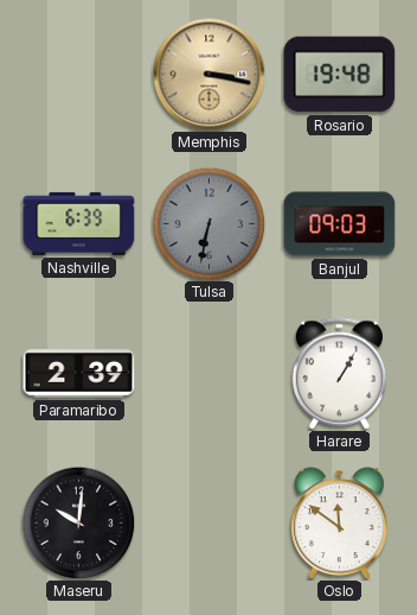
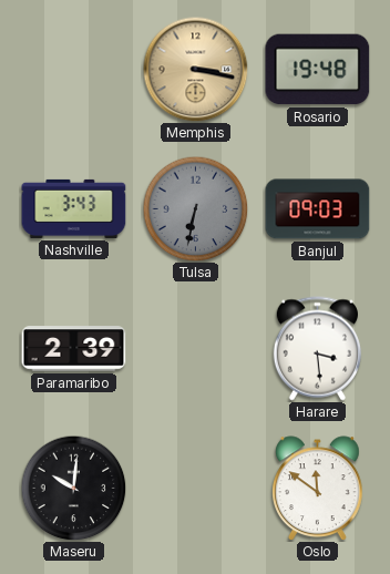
Nashville: 6:39 -> 3:43
Harare: 1:05 -> 3:29
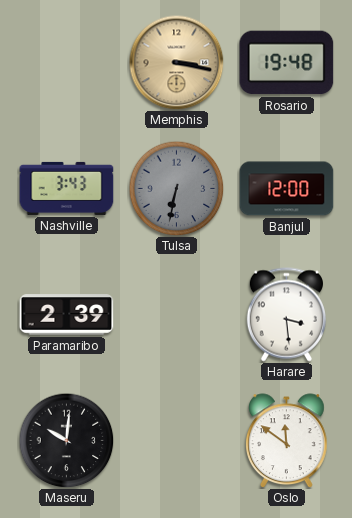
Banjul: 09:03 -> 12:00
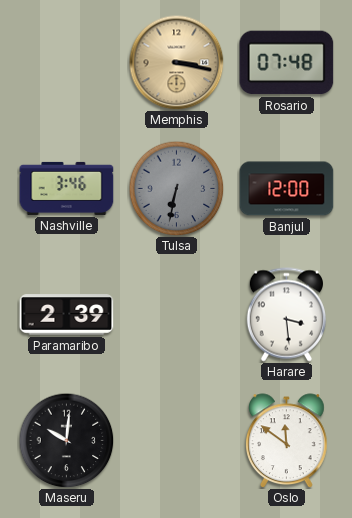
Rosario: 19:48 -> 07:48
Nashville: 3:43 -> 3:46
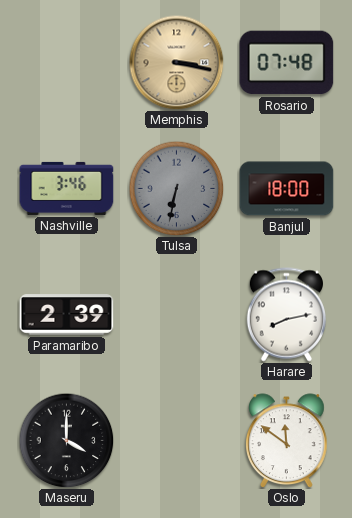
Banjul: 12:00 -> 18:00
Harare: 3:29 -> 8:13
Maseru: 10:01 -> 4:00
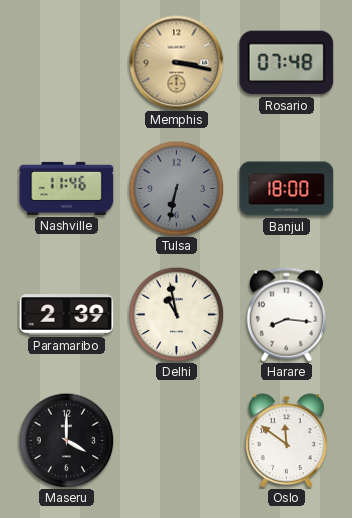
Nashville: 3:46 -> 11:46
Delhi: none -> 10:58
Harare: 8:13 -> 8:16
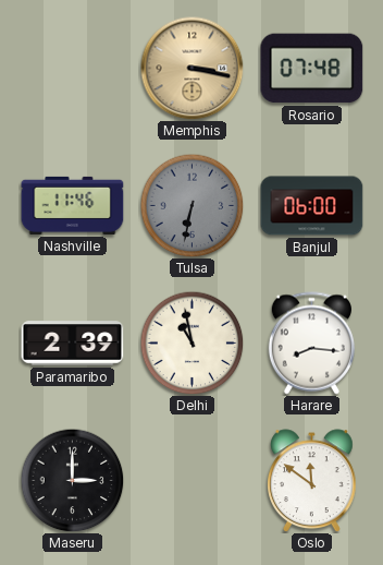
Banjul: 18:00 -> 06:00
Maseru: 4:00 -> 3:00
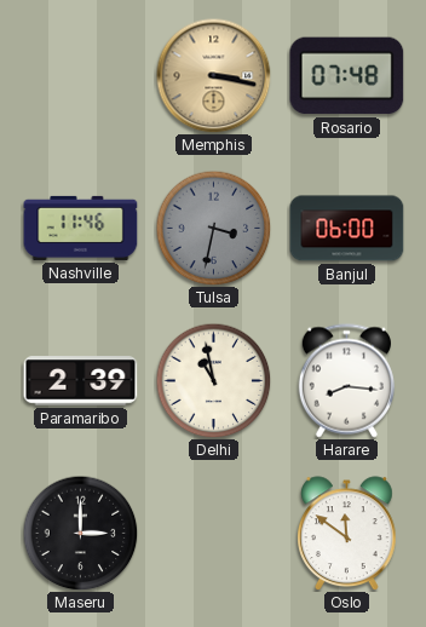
Tulsa: 6:32 -> 3:32
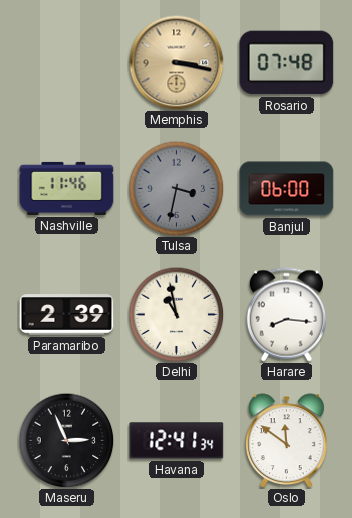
Maseru: 3:00 -> 2:56
Havana: none -> 12:41
